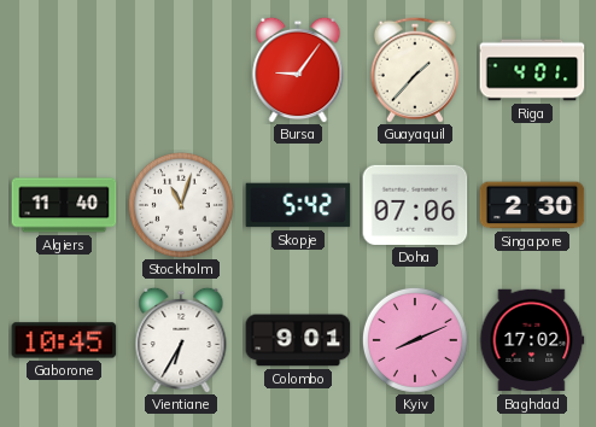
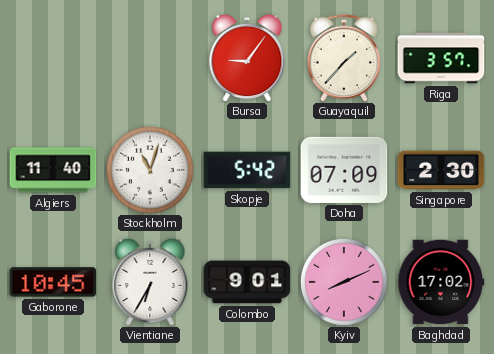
Riga: 4:01 -> 3:57
Doha: 07:06 -> 07:09
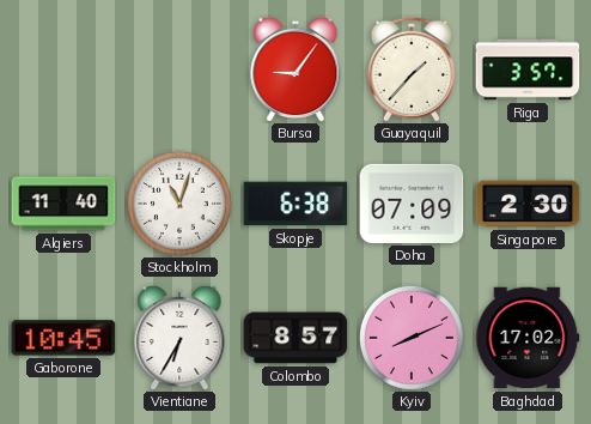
Skopje: 5:42 -> 6:38
Colombo: 9:01 -> 8:57
